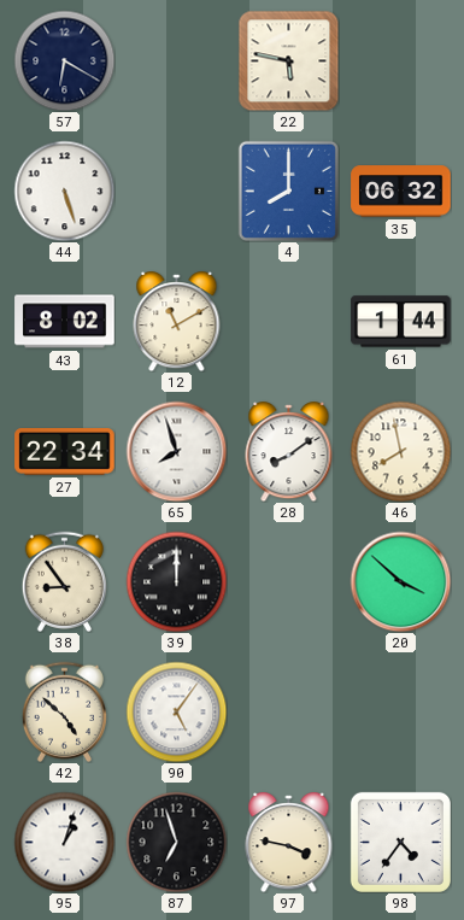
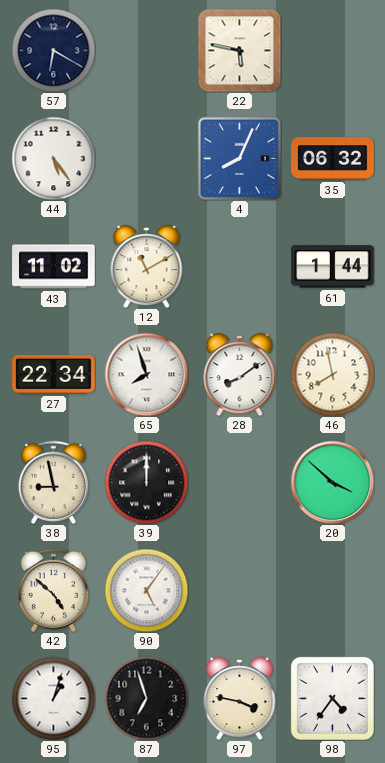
44: 5:27 -> 5:24
4: 8:00 -> 8:04
43: 8:02 -> 11:02
38: 8:54 -> 8:58
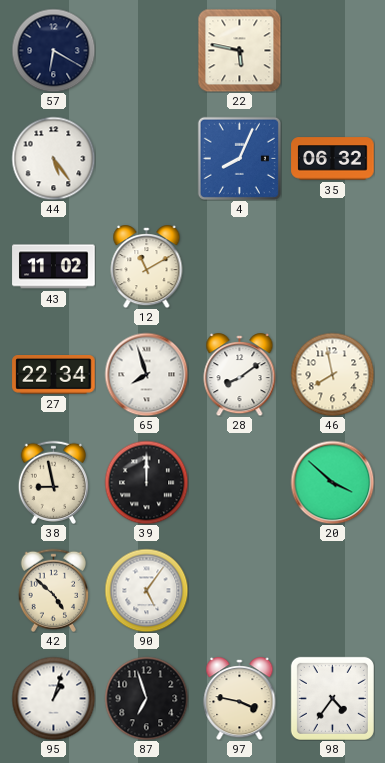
61: 1:44 -> none
